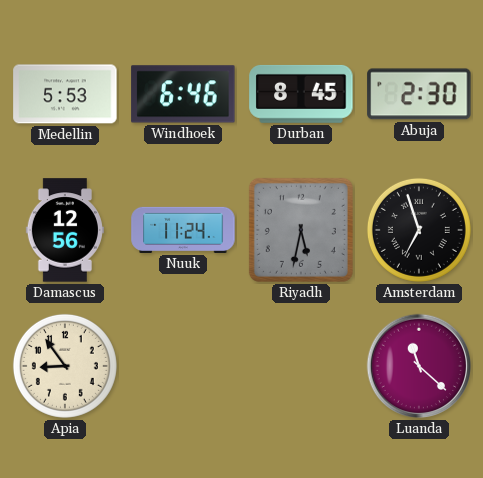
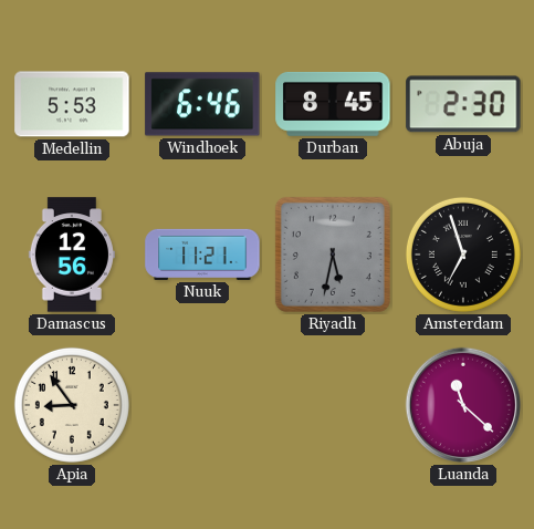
Nuuk: 11:24 -> 11:21
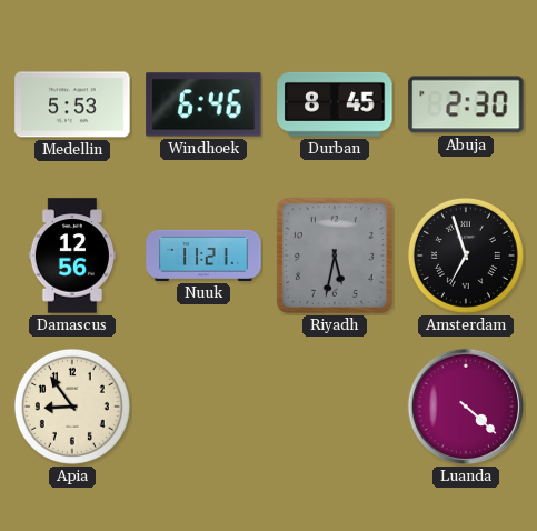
Luanda: 11:22 -> 4:22
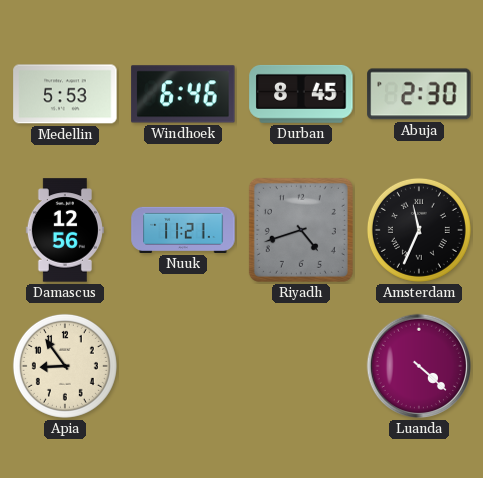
Riyadh: 5:32 -> 4:42
Amsterdam: 6:57 -> 11:34
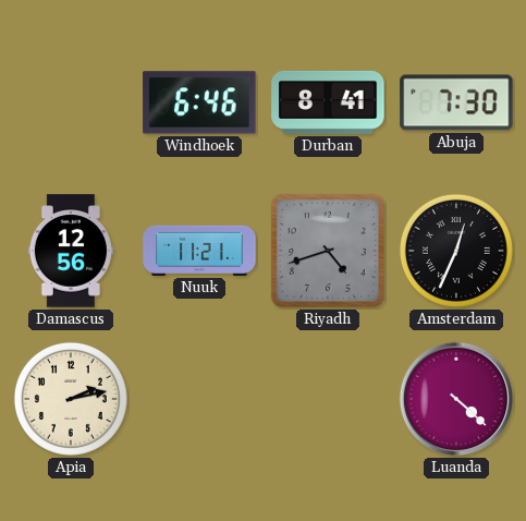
Medellin: 5:53 -> none
Durban: 8:45 -> 8:41
Abuja: 2:30 -> 7:30
Amsterdam: 11:34 -> 12:34
Apia: 8:54 -> 2:13
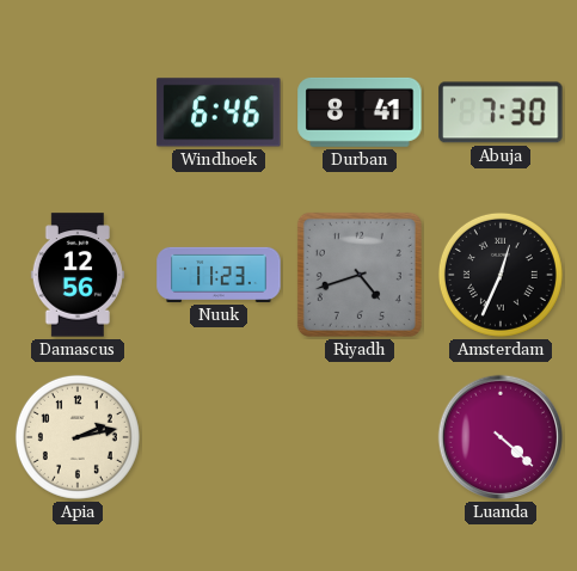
Nuuk: 11:21 -> 11:23
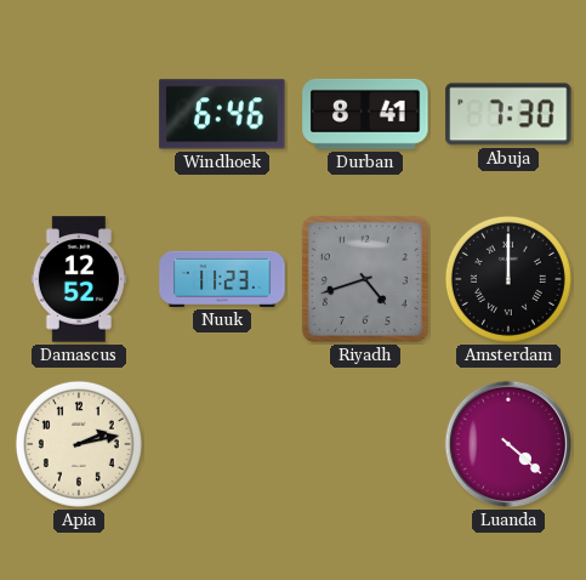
Damascus: 12:56 -> 12:52
Amsterdam: 12:34 -> 12:00
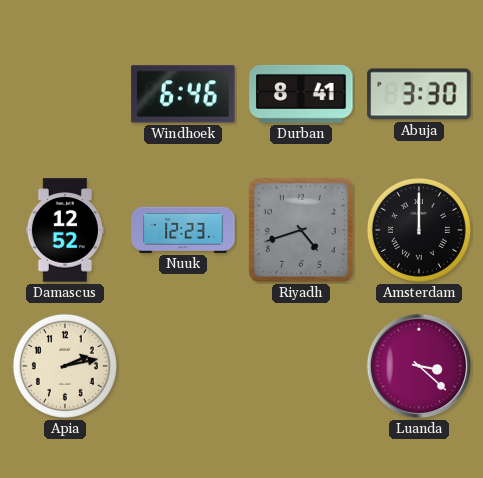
Abuja: 7:30 -> 3:30
Nuuk: 11:23 -> 12:23
Luanda: 4:22 -> 3:22
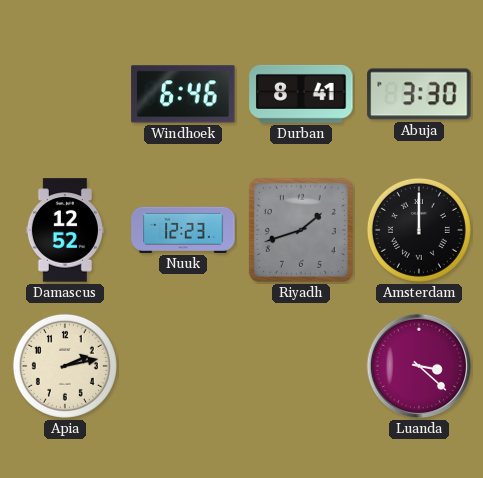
Riyadh: 4:42 -> 1:42
